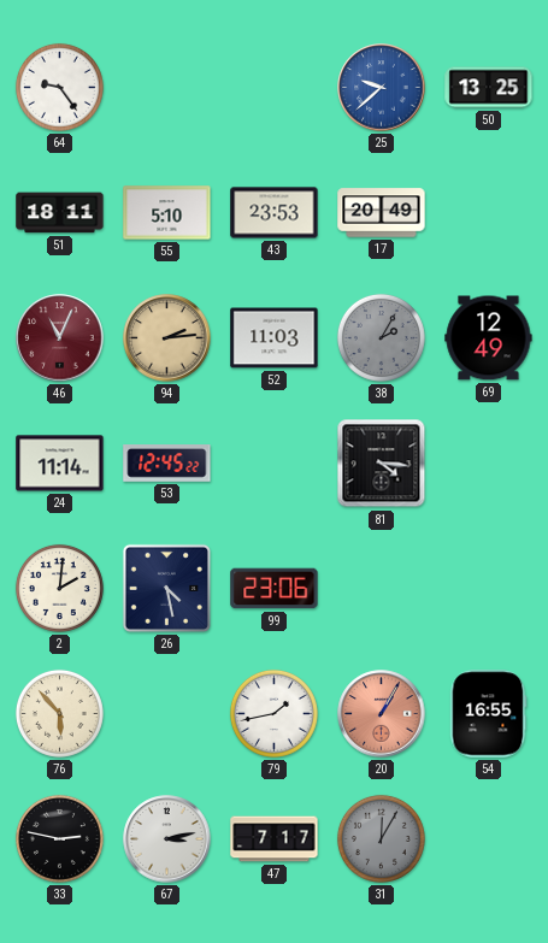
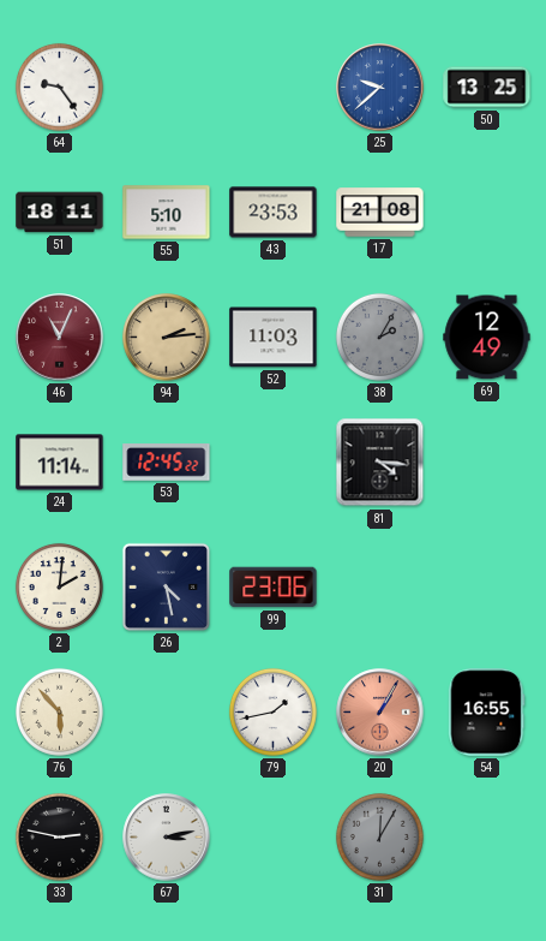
17: 20:49 -> 21:08
47: 7:17 -> none
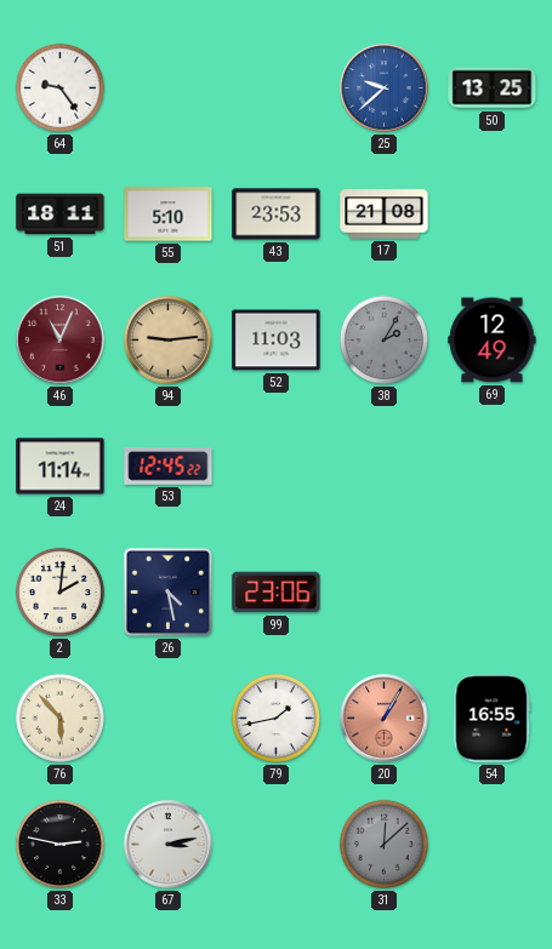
94: 2:14 -> 9:14
81: 4:16 -> none
31: 12:05 -> 12:08
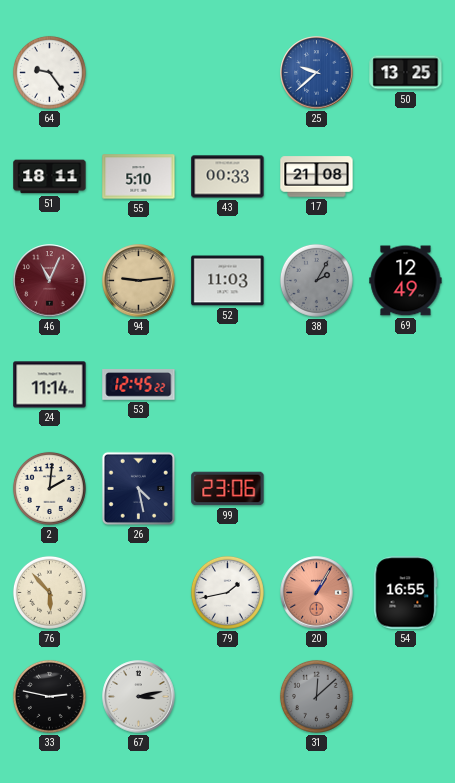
43: 23:53 -> 00:33
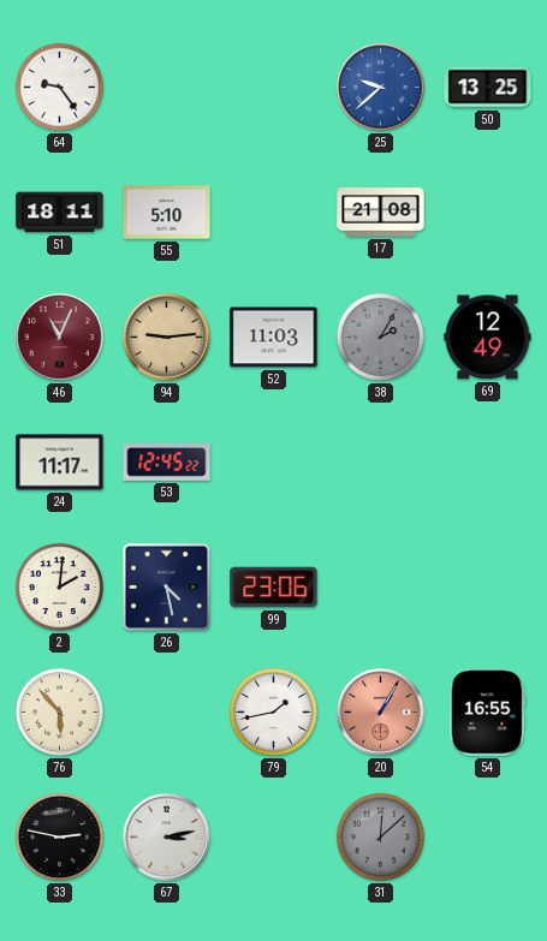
43: 00:33 -> none
24: 11:14 -> 11:17
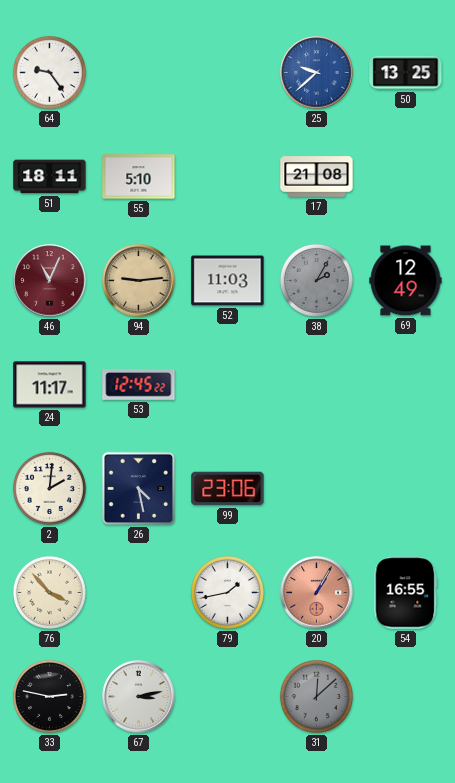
76: 5:53 -> 3:53
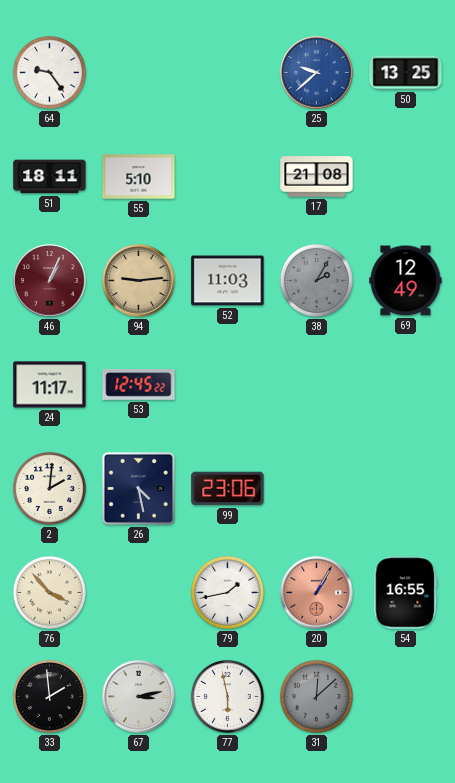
46: 11:04 -> 1:04
33: 2:47 -> 1:59
77: none -> 5:58
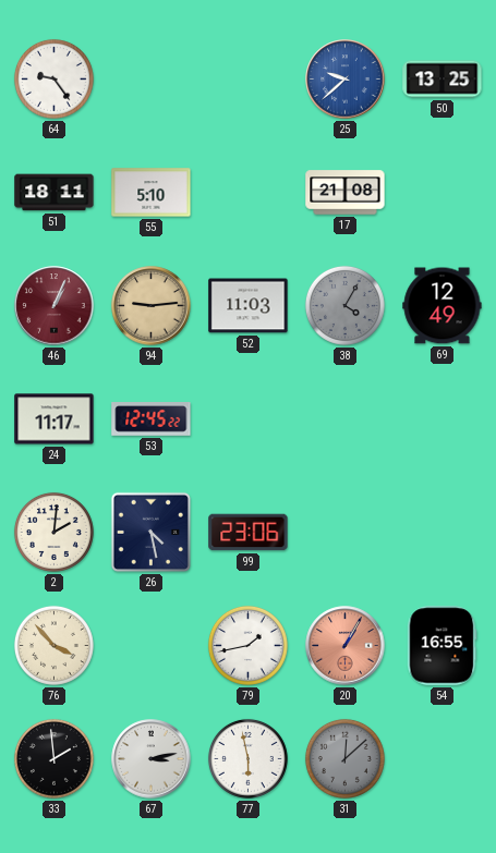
38: 2:05 -> 4:05
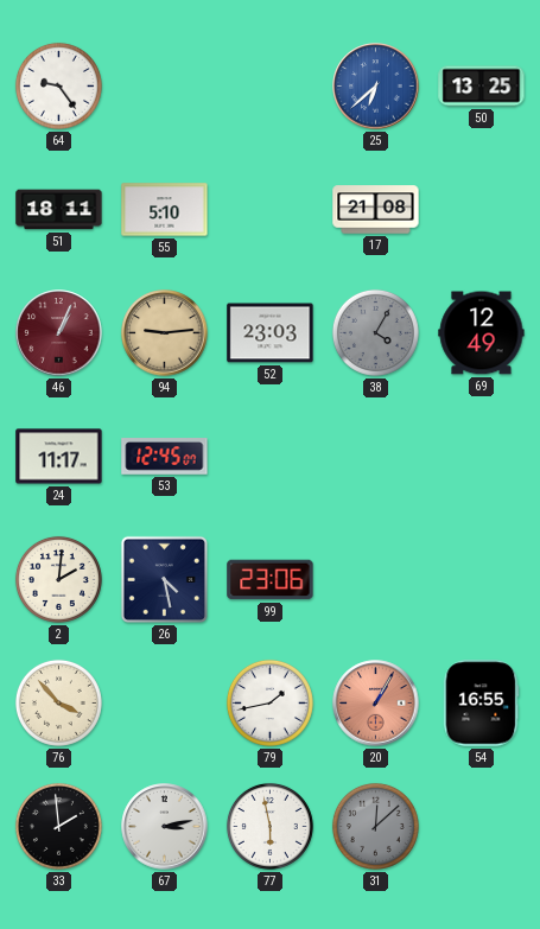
25: 9:38 -> 6:38
52: 11:03 -> 23:03
53: 12:45:22 -> 12:45:07
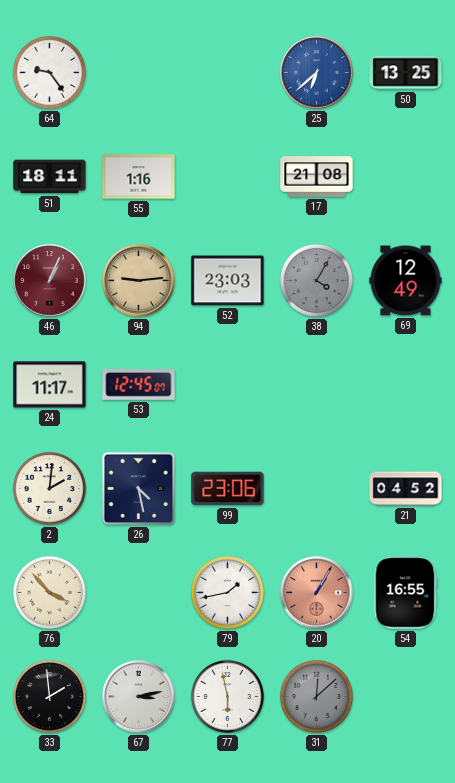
55: 5:10 -> 1:16
21: none -> 04:52
